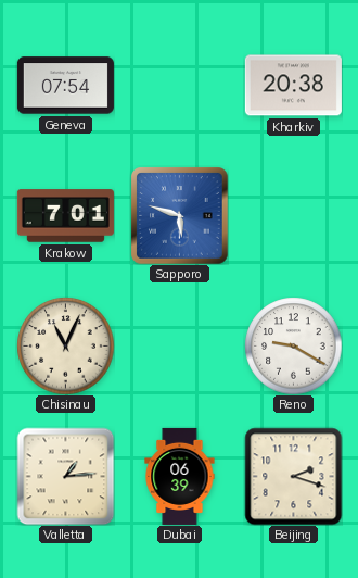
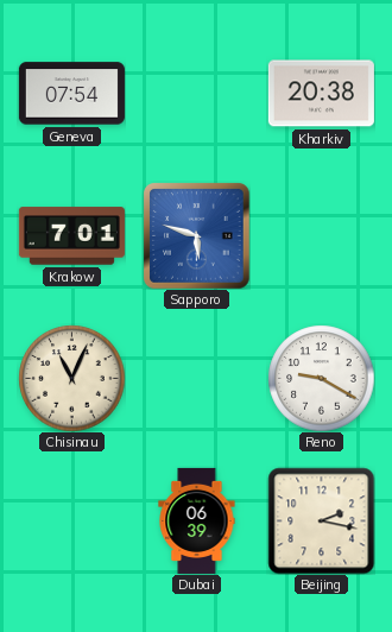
Valletta: 1:14 -> none
Beijing: 2:18 -> 2:17
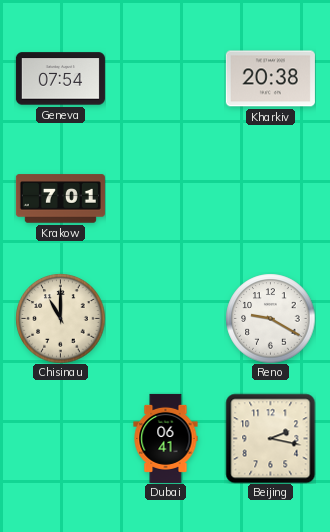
Sapporo: 5:48 -> none
Chisinau: 11:04 -> 11:00
Dubai: 06:39 -> 06:41
